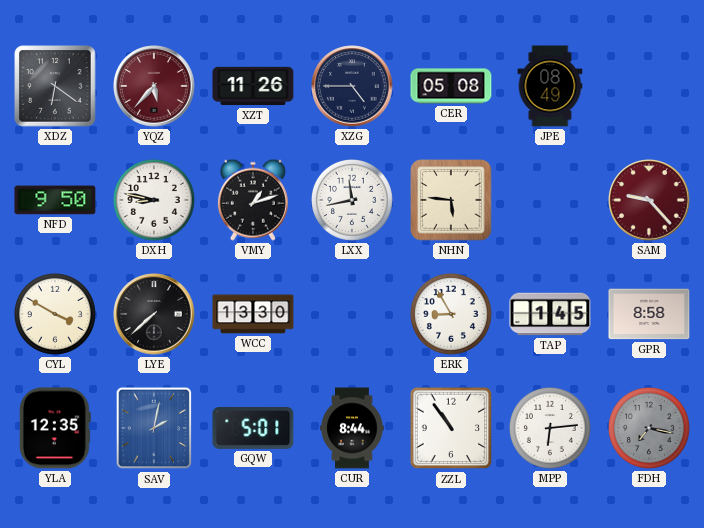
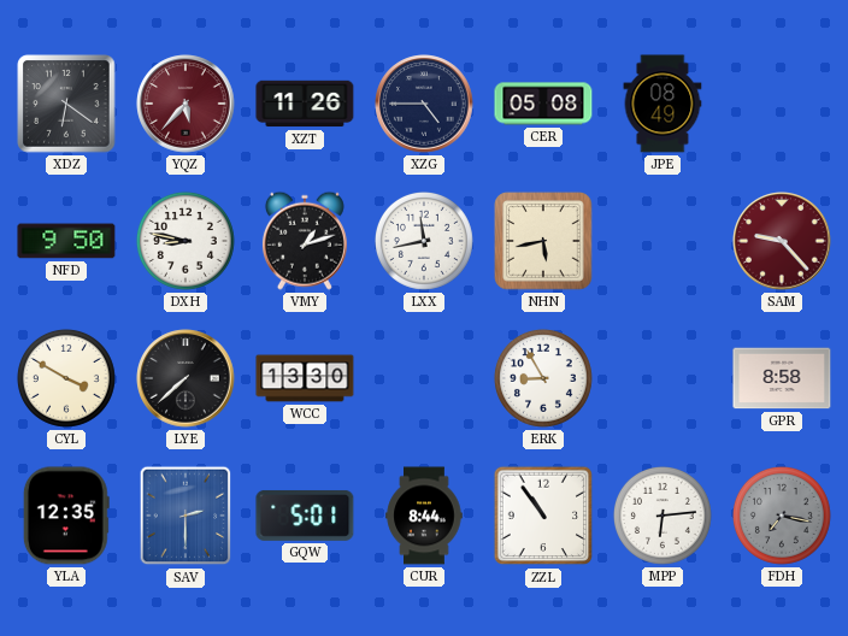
NHN: 5:46 -> 5:43
TAP: 1:45 -> none
SAV: 2:02 -> 2:30
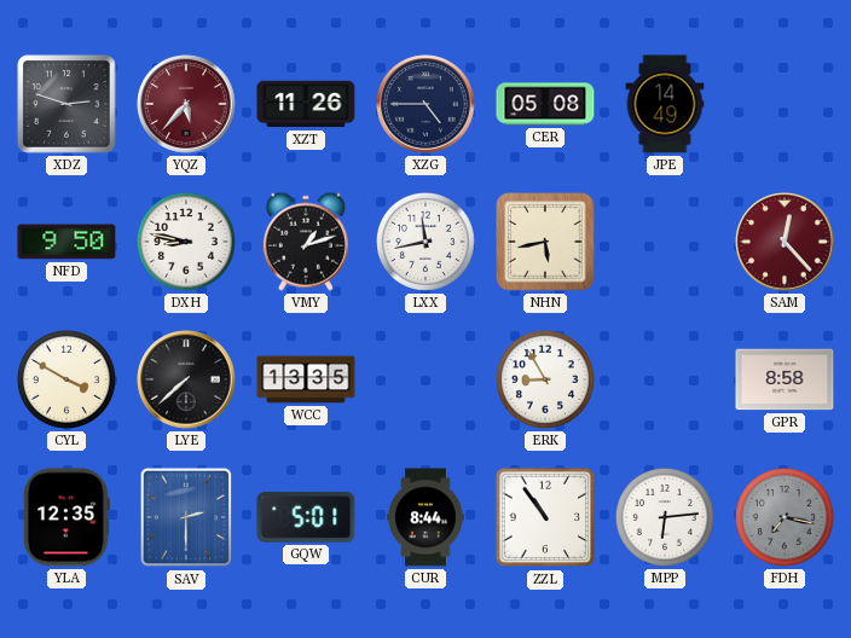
XDZ: 6:21 -> 2:48
JPE: 08:49 -> 14:49
SAM: 9:23 -> 12:23
WCC: 13:30 -> 13:35
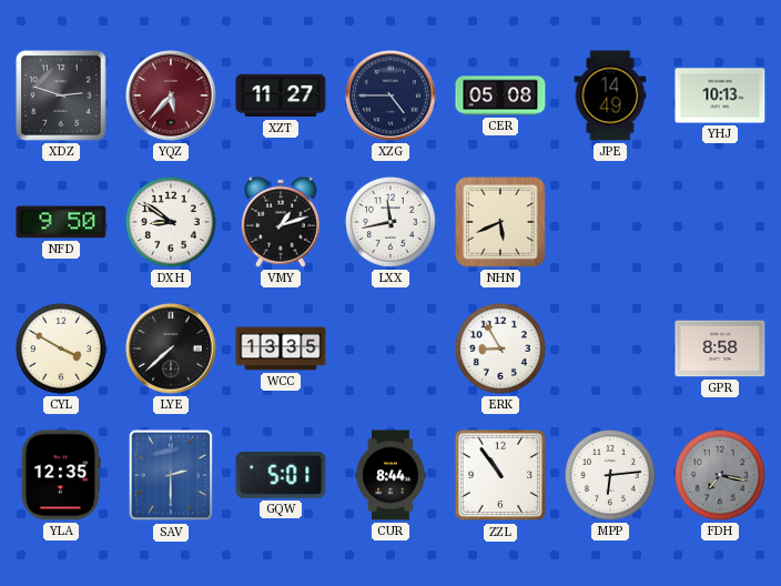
XZT: 11:26 -> 11:27
YHJ: none -> 10:13
DXH: 8:47 -> 8:51
NHN: 5:43 -> 5:41
SAM: 12:23 -> none
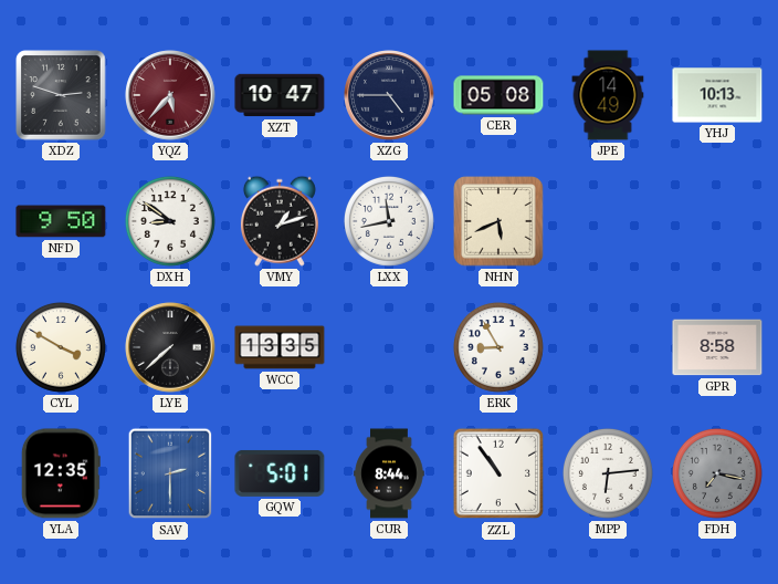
XZT: 11:27 -> 10:47
